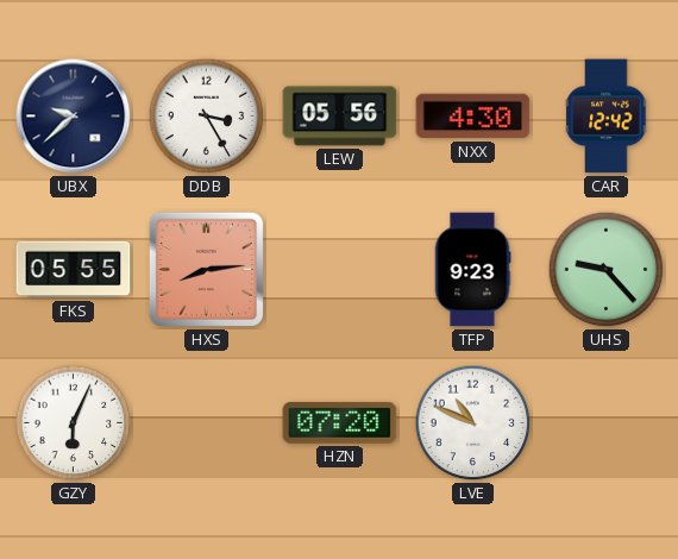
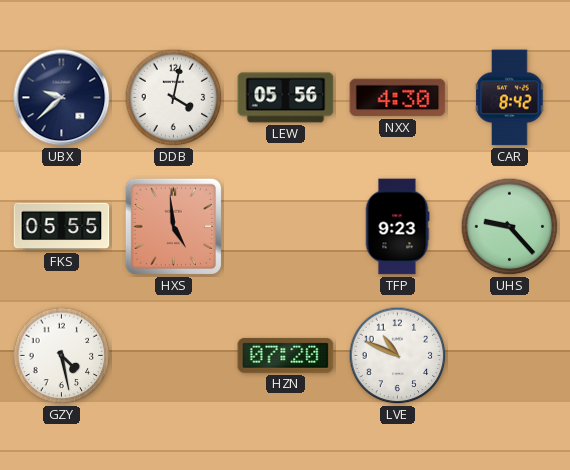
DDB: 3:25 -> 4:02
CAR: 12:42 -> 8:42
HXS: 8:14 -> 4:59
GZY: 6:04 -> 4:28
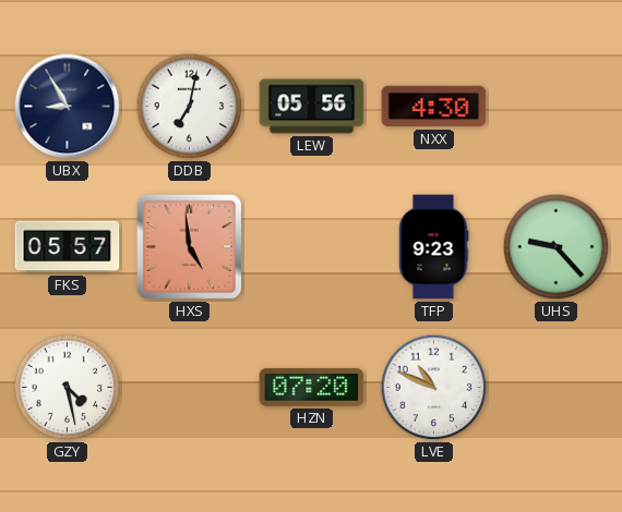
UBX: 9:38 -> 8:55
DDB: 4:02 -> 7:02
CAR: 8:42 -> none
FKS: 05:55 -> 05:57
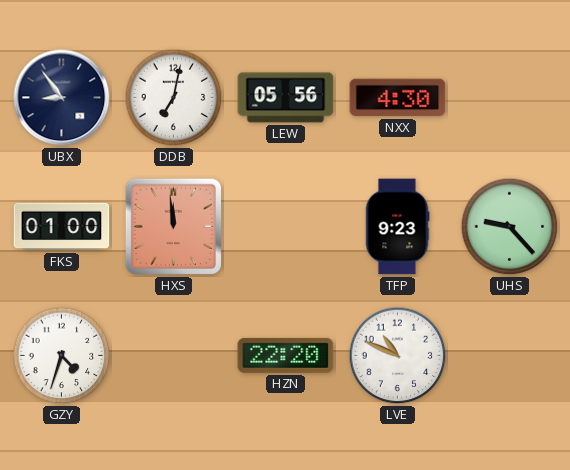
UBX: 8:55 -> 8:54
FKS: 05:57 -> 01:00
HXS: 4:59 -> 11:59
GZY: 4:28 -> 4:33
HZN: 07:20 -> 22:20
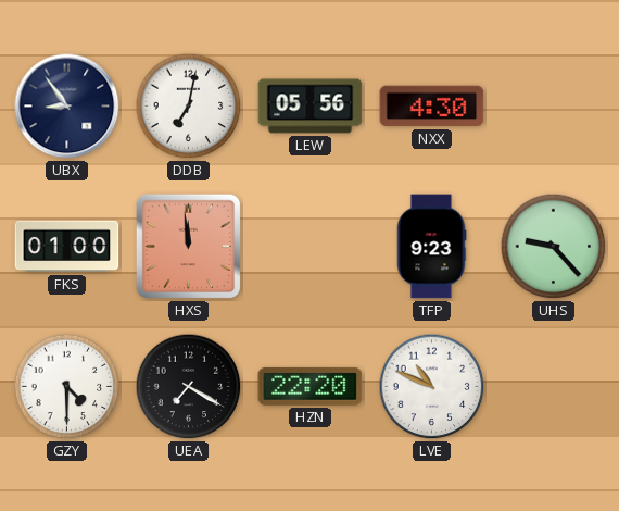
GZY: 4:33 -> 4:30
UEA: none -> 7:20
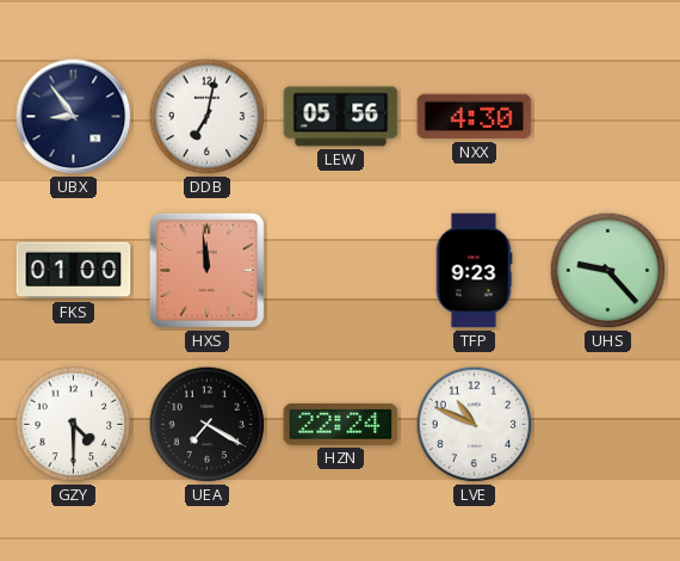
HZN: 22:20 -> 22:24
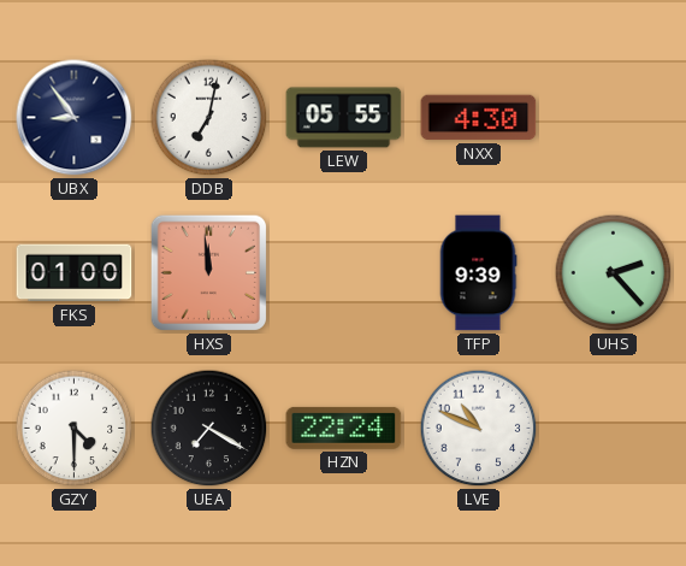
LEW: 05:56 -> 05:55
TFP: 9:23 -> 9:39
UHS: 9:23 -> 2:23
